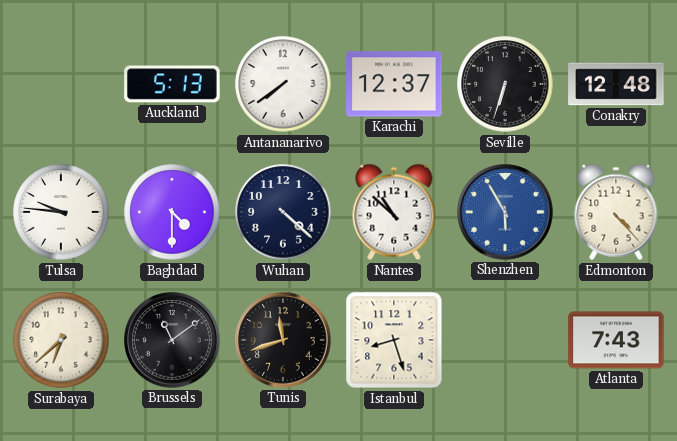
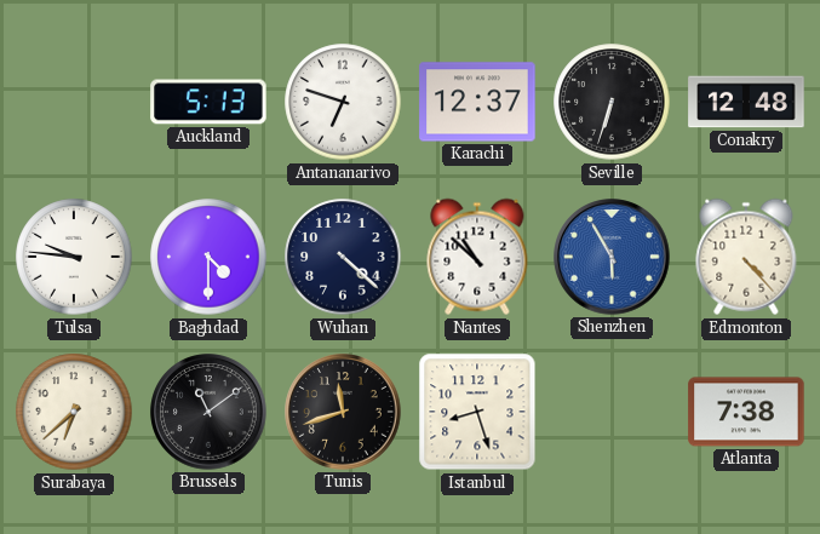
Antananarivo: 7:39 -> 6:48
Atlanta: 7:43 -> 7:38
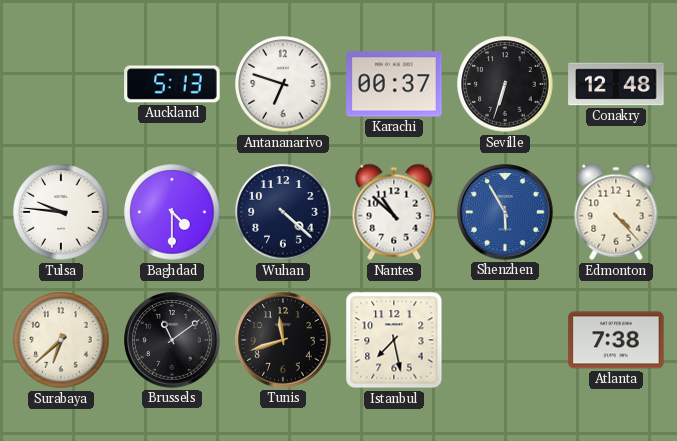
Karachi: 12:37 -> 00:37
Istanbul: 8:27 -> 7:28
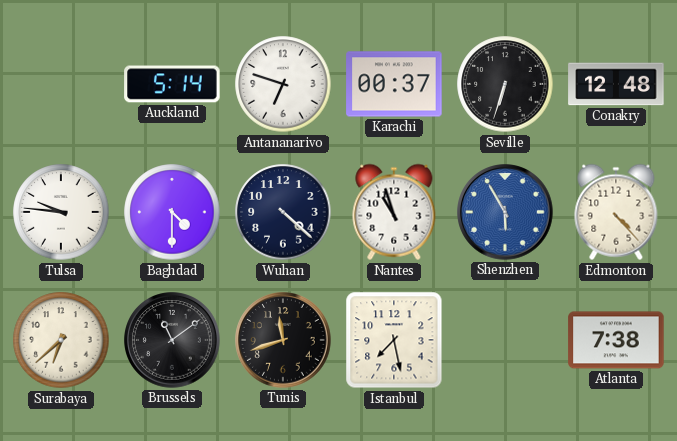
Auckland: 5:13 -> 5:14
Nantes: 10:52 -> 10:57
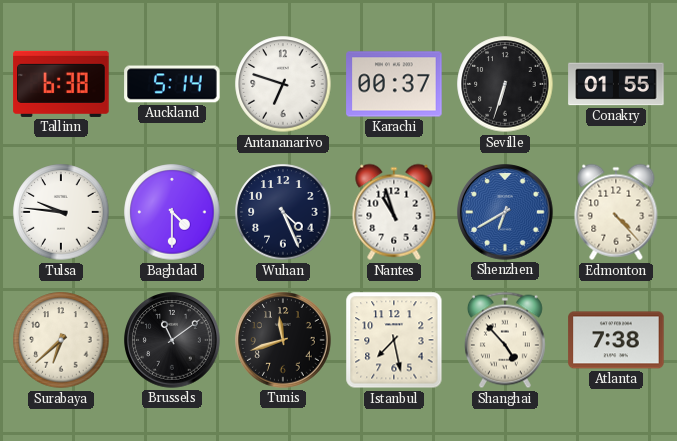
Tallinn: none -> 6:38
Conakry: 12:48 -> 01:55
Wuhan: 4:22 -> 4:26
Shenzhen: 5:55 -> 6:40
Shanghai: none -> 4:53
